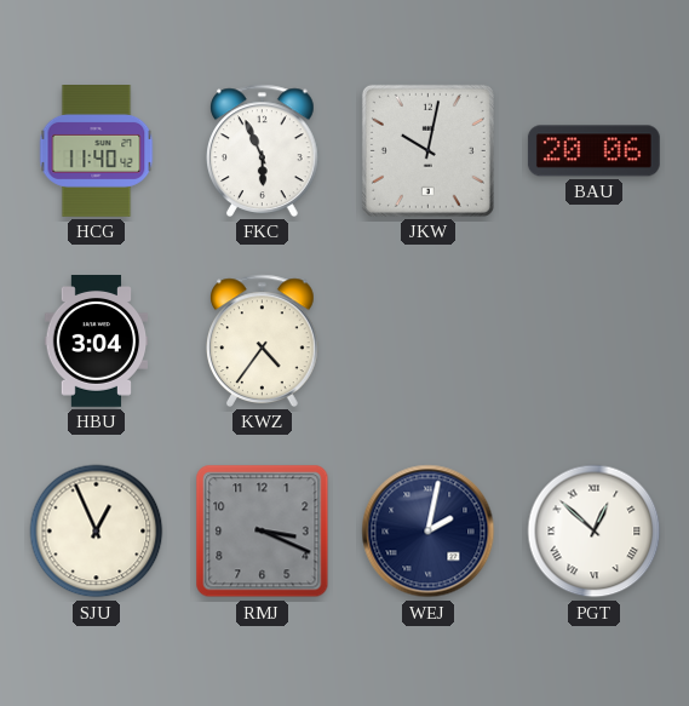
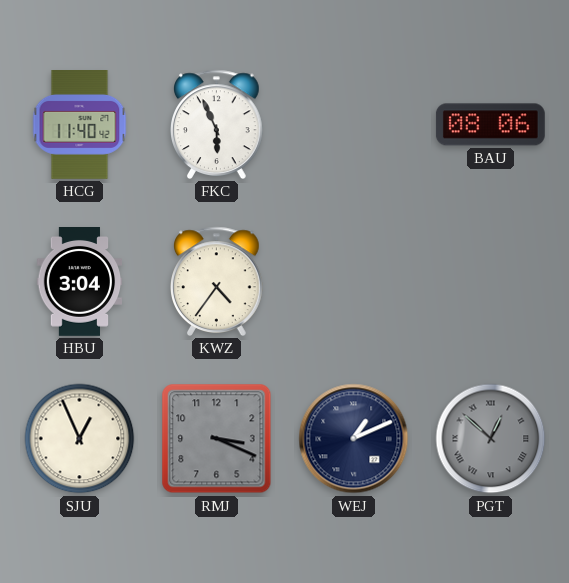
JKW: 10:02 -> none
BAU: 20:06 -> 08:06
WEJ: 2:02 -> 1:11
PGT dial: white -> grey
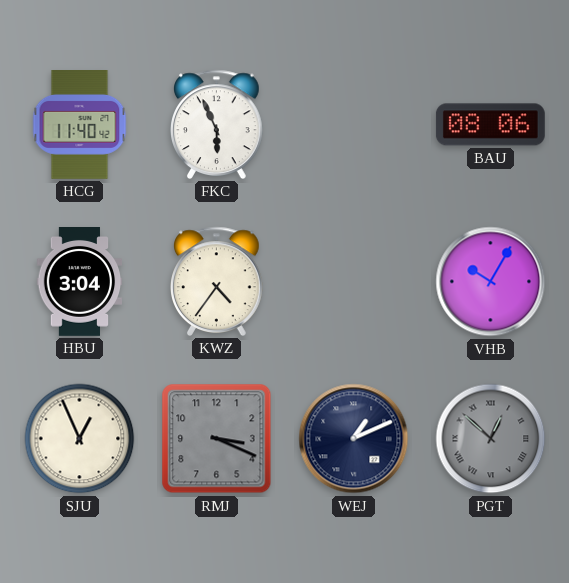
VHB: none -> 10:05
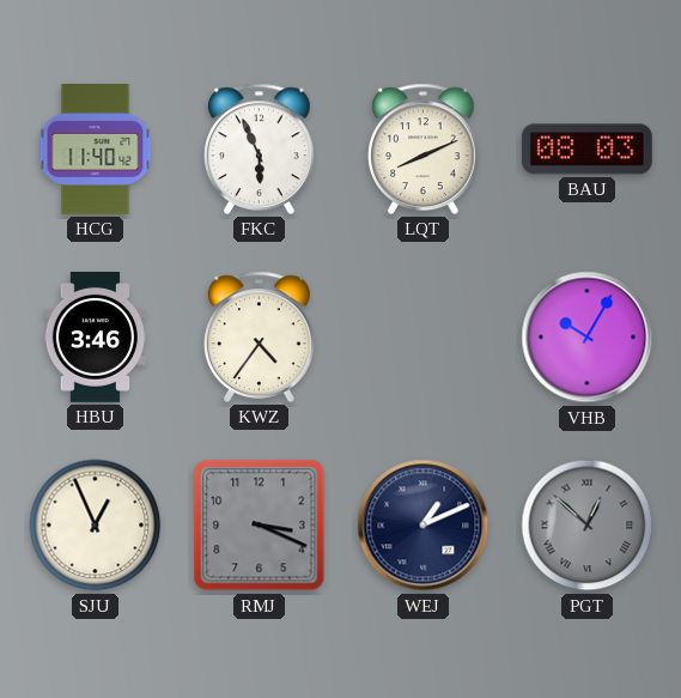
LQT: none -> 8:11
BAU: 08:06 -> 08:03
HBU: 3:04 -> 3:46
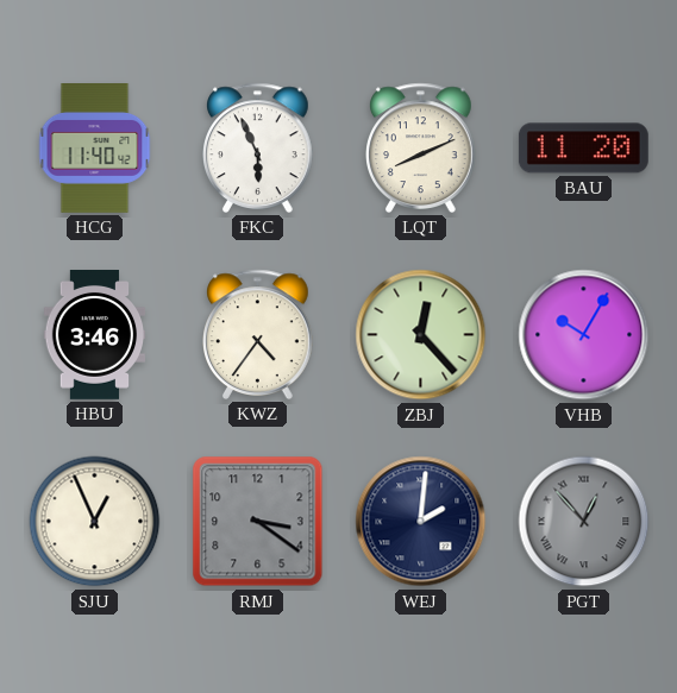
BAU: 08:03 -> 11:20
ZBJ: none -> 12:23
RMJ: 3:19 -> 3:21
WEJ: 1:11 -> 2:01
PGT: 12:52 -> 12:53
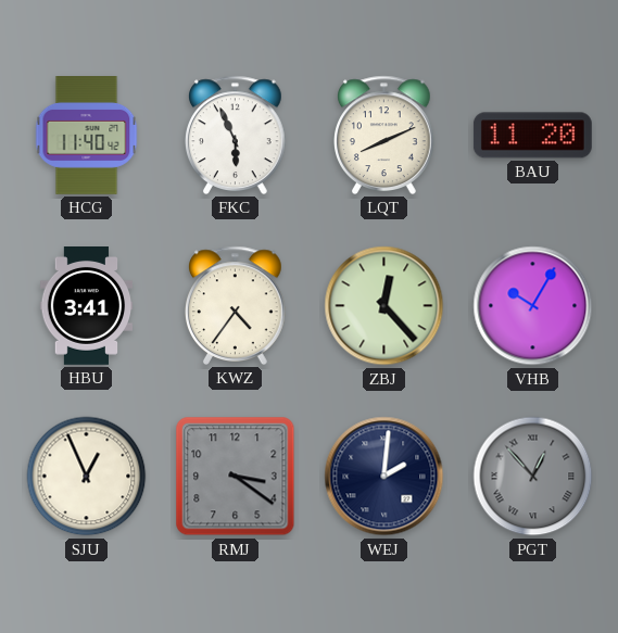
HBU: 3:46 -> 3:41
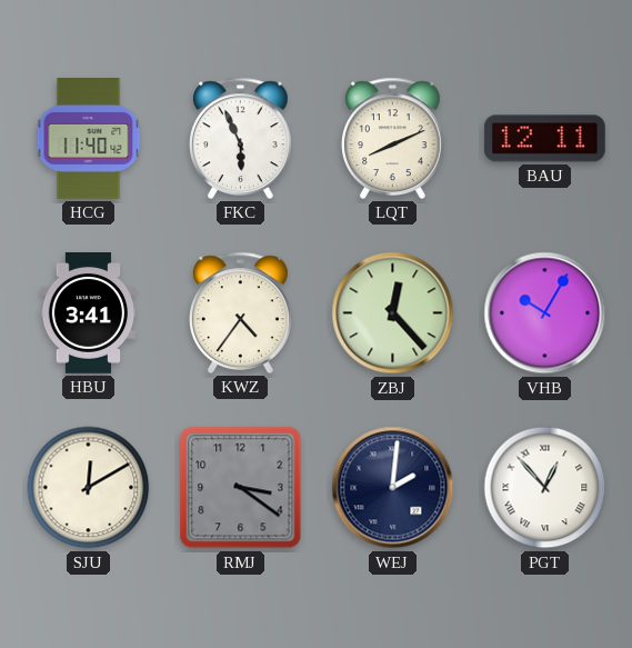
BAU: 11:20 -> 12:11
SJU: 12:56 -> 12:10
PGT dial: grey -> white
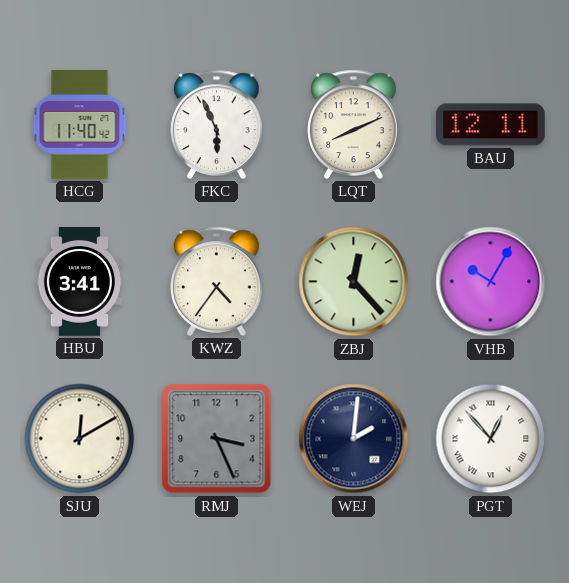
RMJ: 3:21 -> 3:26
